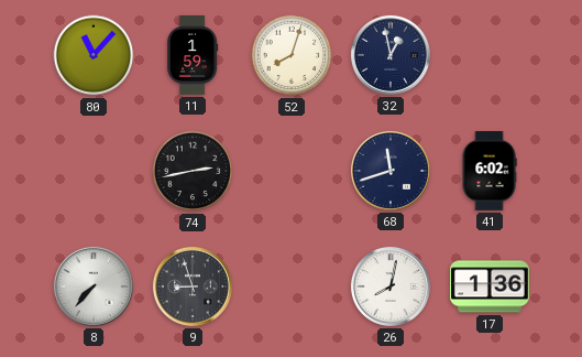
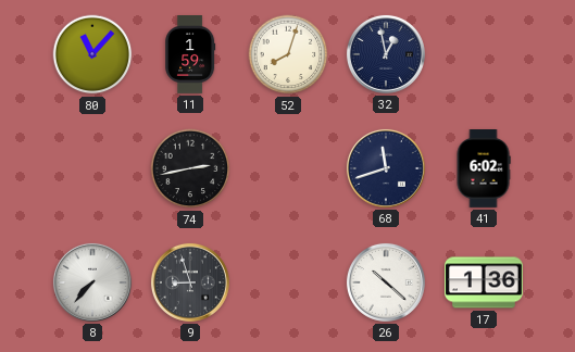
26: 8:02 -> 10:22
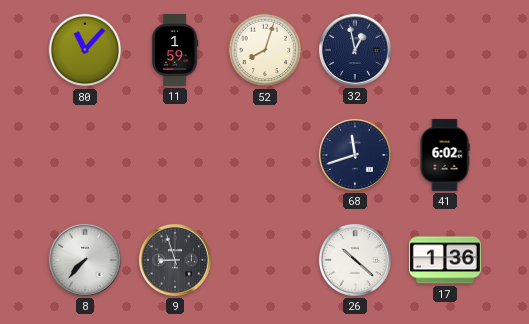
74: 2:43 -> none
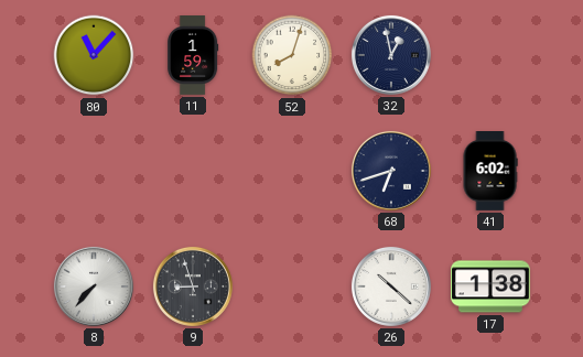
68: 11:42 -> 6:42
17: 1:36 -> 1:38
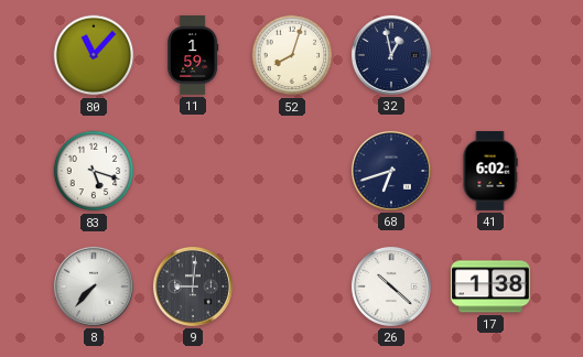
83: none -> 5:18
9: 8:57 -> 9:01
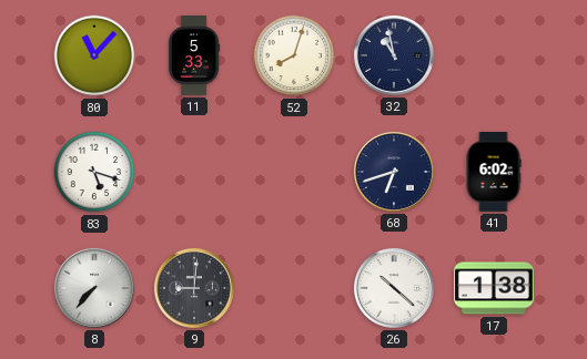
11: 1:59 -> 5:33
32: 12:58 -> 10:58
